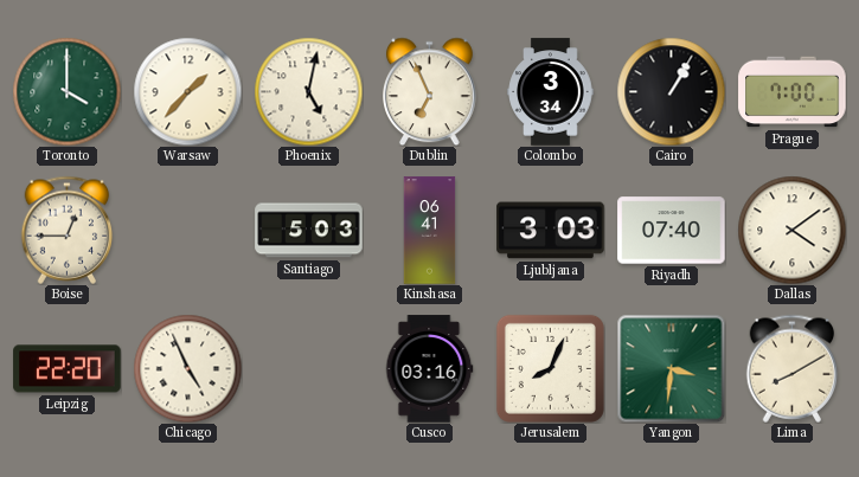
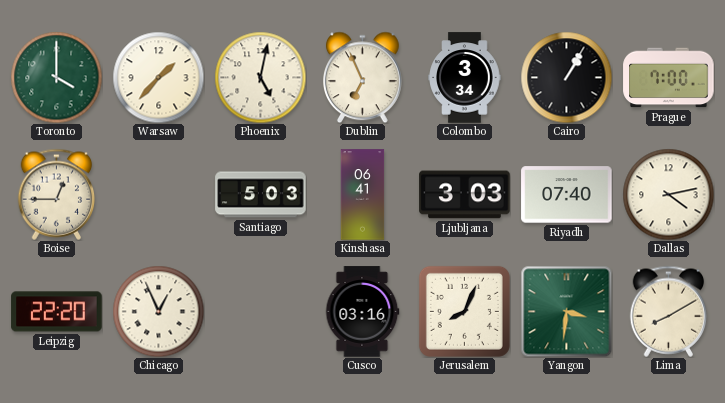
Dallas: 4:09 -> 4:13
Chicago: 4:56 -> 12:56
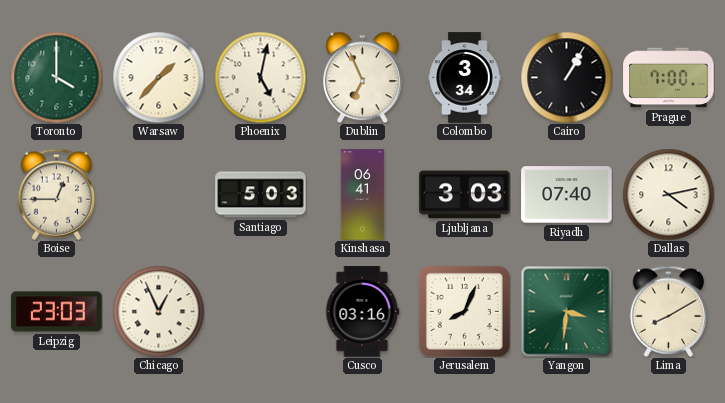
Leipzig: 22:20 -> 23:03
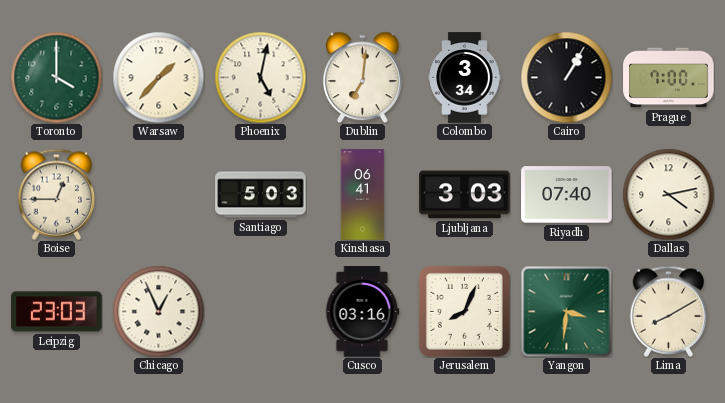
Dublin: 6:56 -> 7:01
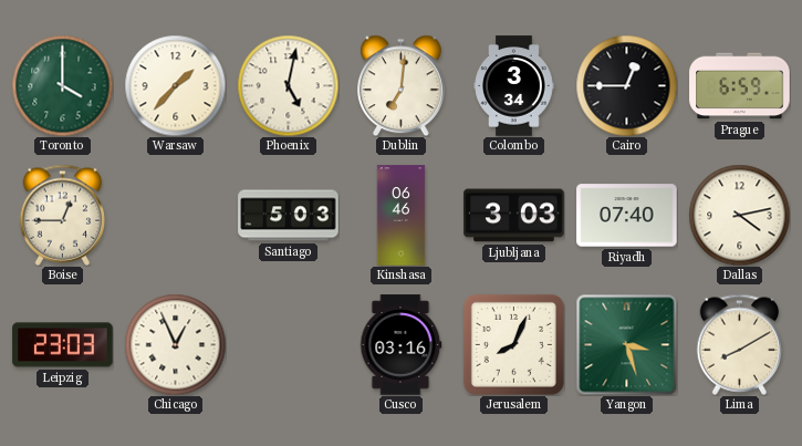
Cairo: 1:05 -> 12:45
Prague: 7:00 -> 6:59
Kinshasa: 06:41 -> 06:46
Yangon: 3:31 -> 3:27
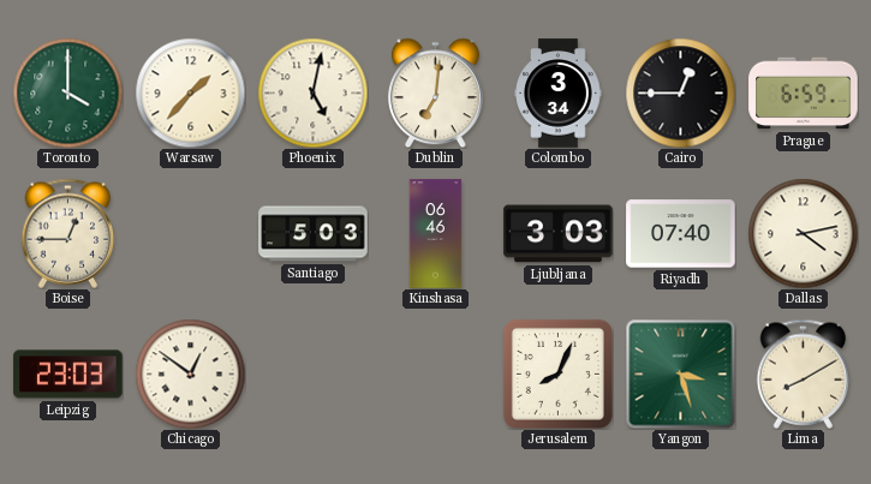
Chicago: 12:56 -> 12:51
Cusco: 03:16 -> none
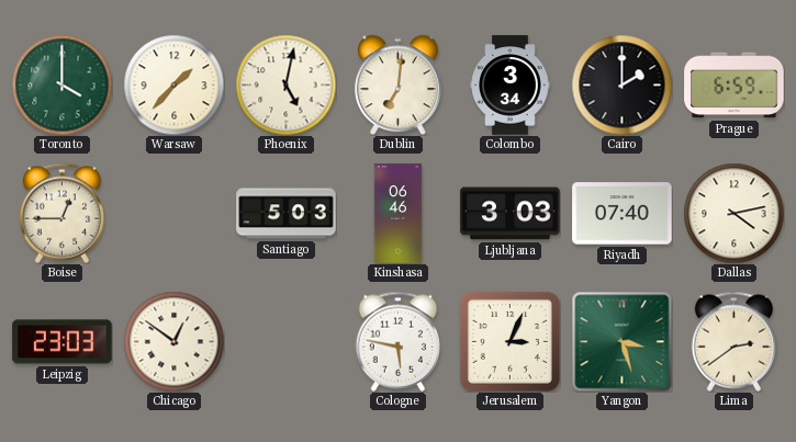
Cairo: 12:45 -> 2:00
Cologne: none -> 5:47
Jerusalem: 8:04 -> 3:04
Lima: 8:10 -> 2:39
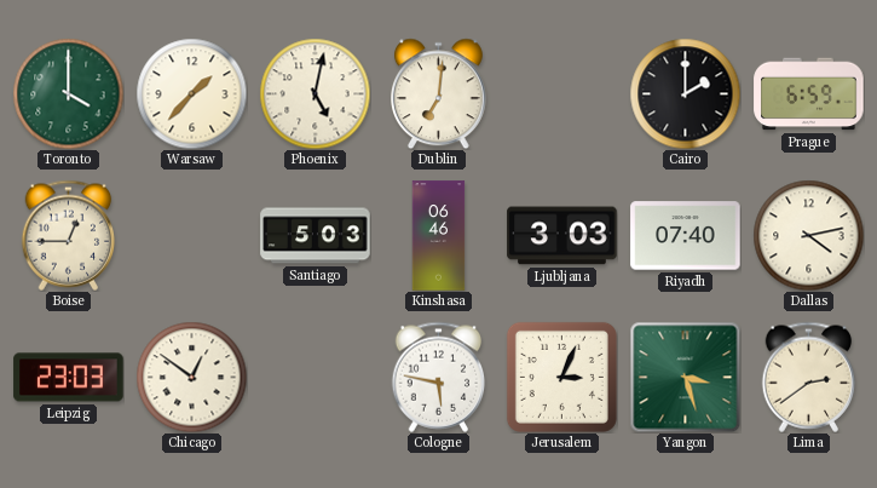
Colombo: 3:34 -> none
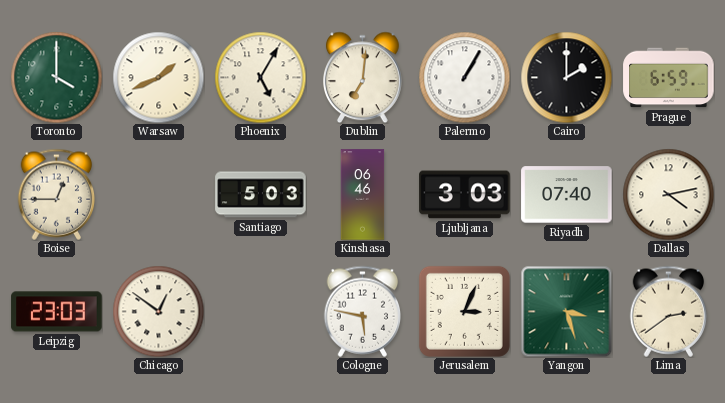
Warsaw: 1:37 -> 1:41
Phoenix: 5:02 -> 5:05
Palermo: none -> 1:05
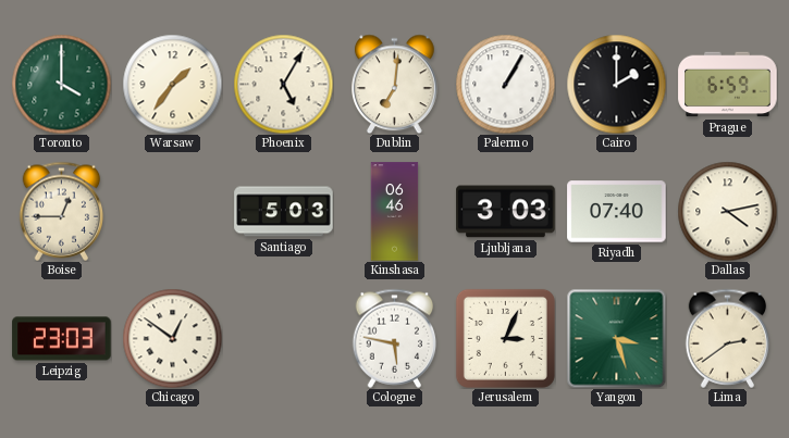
Warsaw: 1:41 -> 1:36
